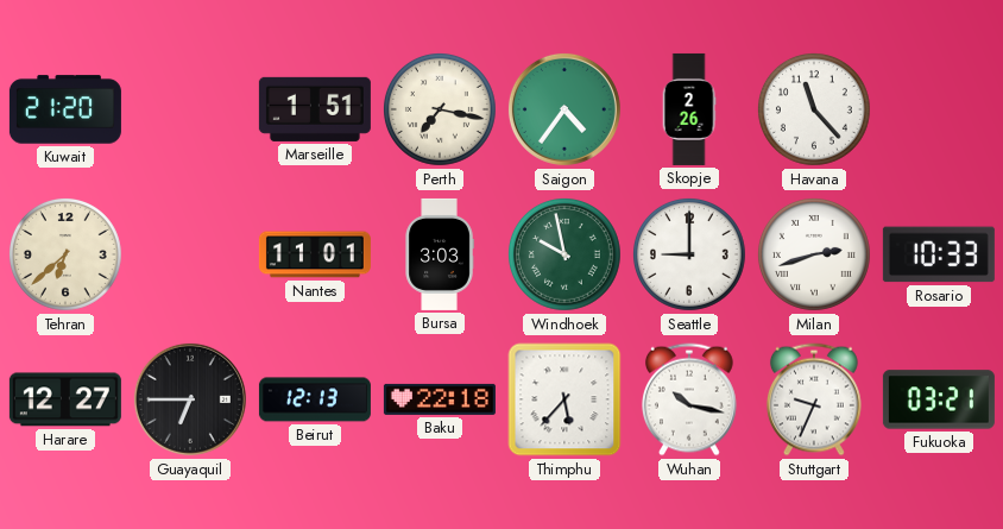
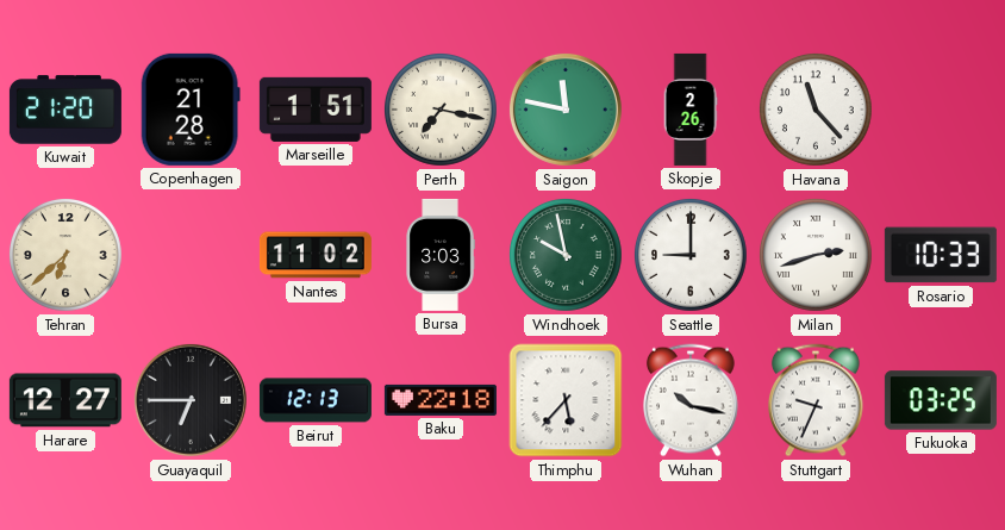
Copenhagen: none -> 21:28
Saigon: 4:36 -> 11:47
Nantes: 11:01 -> 11:02
Fukuoka: 03:21 -> 03:25
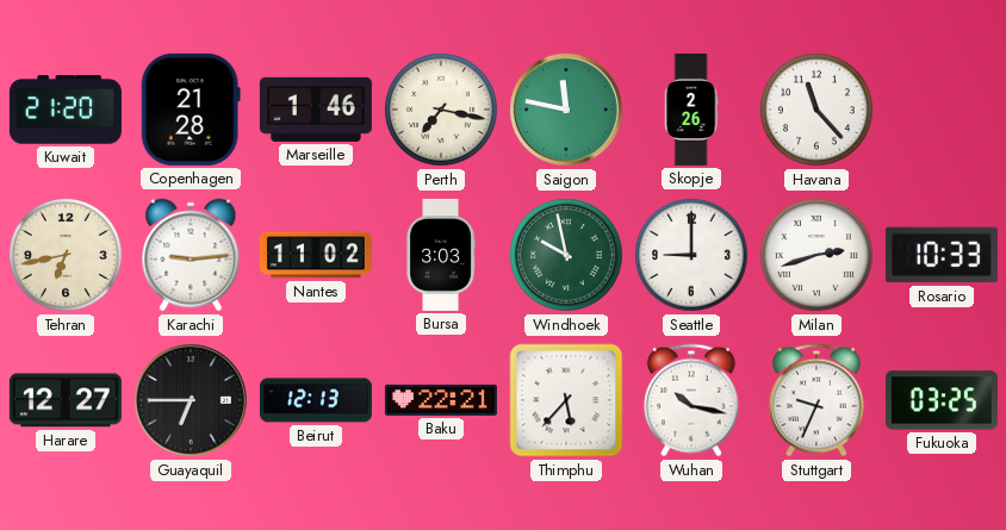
Marseille: 1:51 -> 1:46
Tehran: 6:38 -> 6:43
Karachi: none -> 9:14
Baku: 22:18 -> 22:21
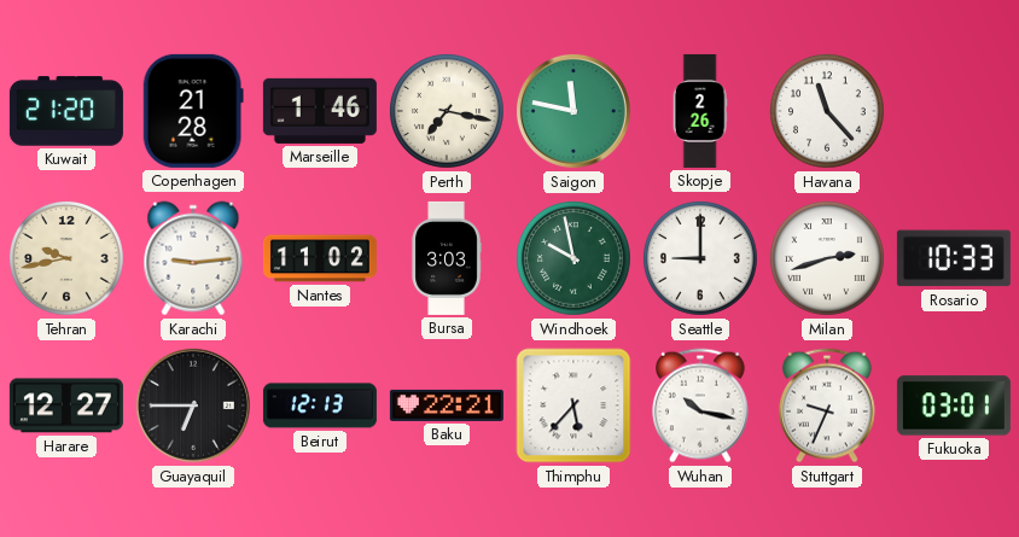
Tehran: 6:43 -> 9:43
Fukuoka: 03:25 -> 03:01
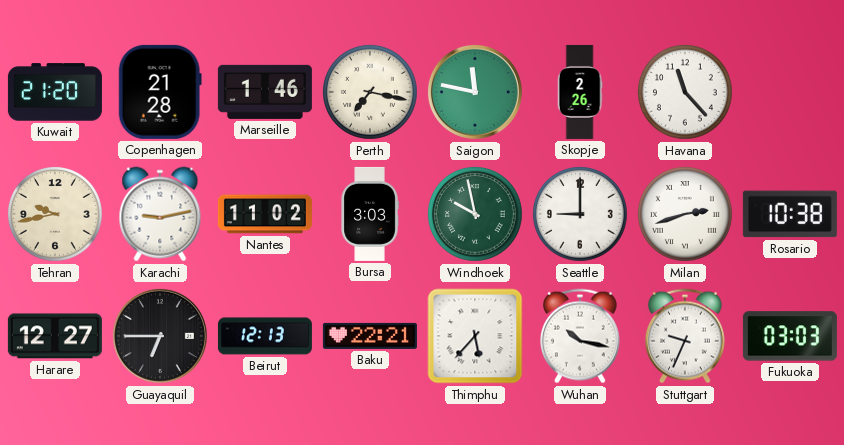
Karachi: 9:14 -> 9:13
Rosario: 10:33 -> 10:38
Fukuoka: 03:01 -> 03:03
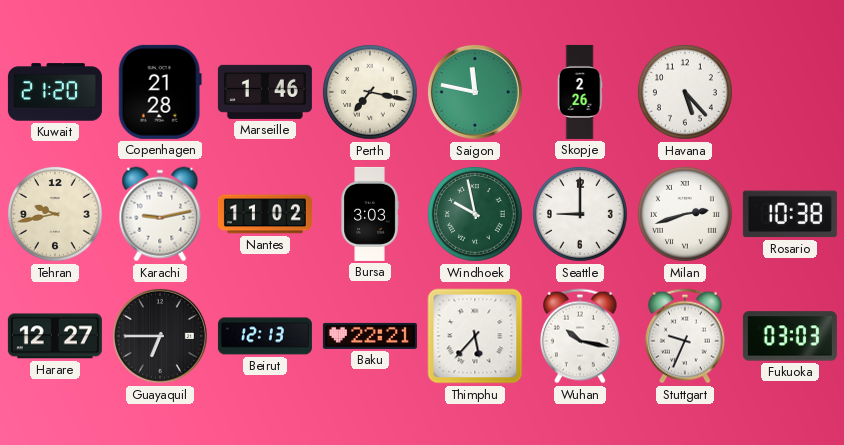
Havana: 11:23 -> 5:23
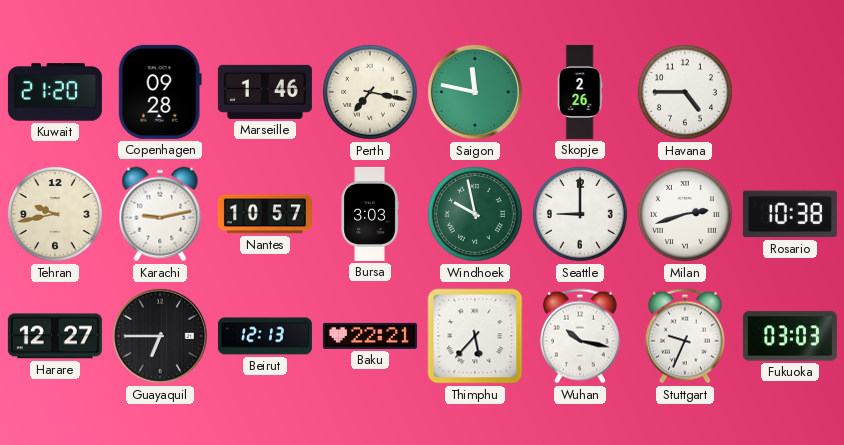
Copenhagen: 21:28 -> 09:28
Havana: 5:23 -> 4:45
Nantes: 11:02 -> 10:57
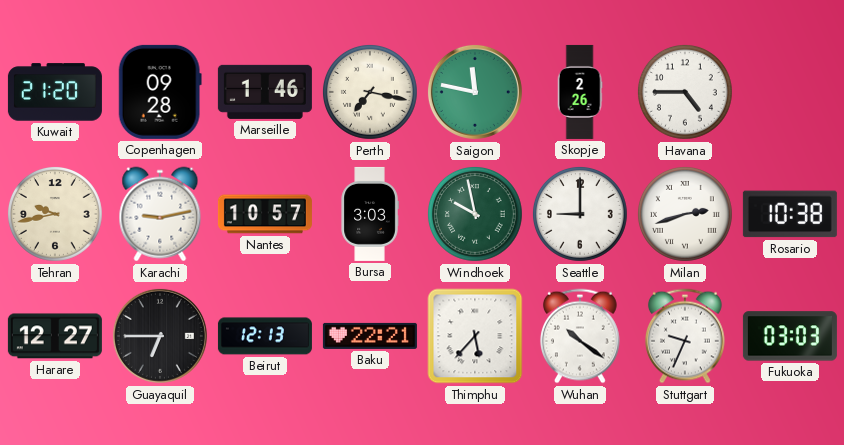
Wuhan: 10:17 -> 10:21
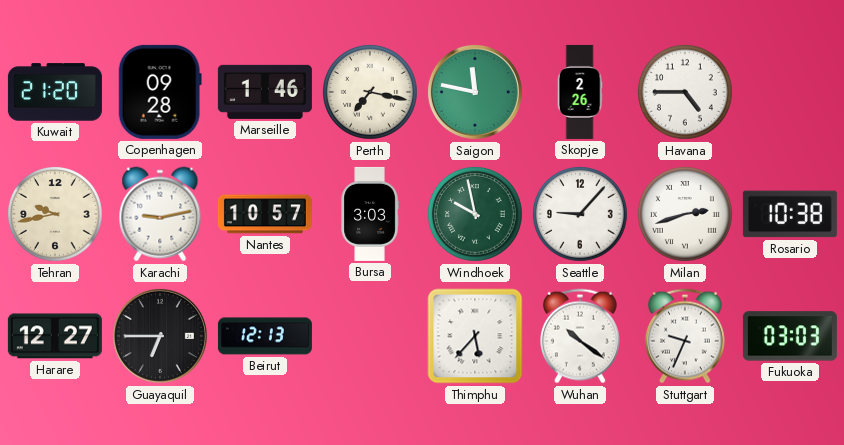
Seattle: 9:00 -> 9:07
Baku: 22:21 -> none
